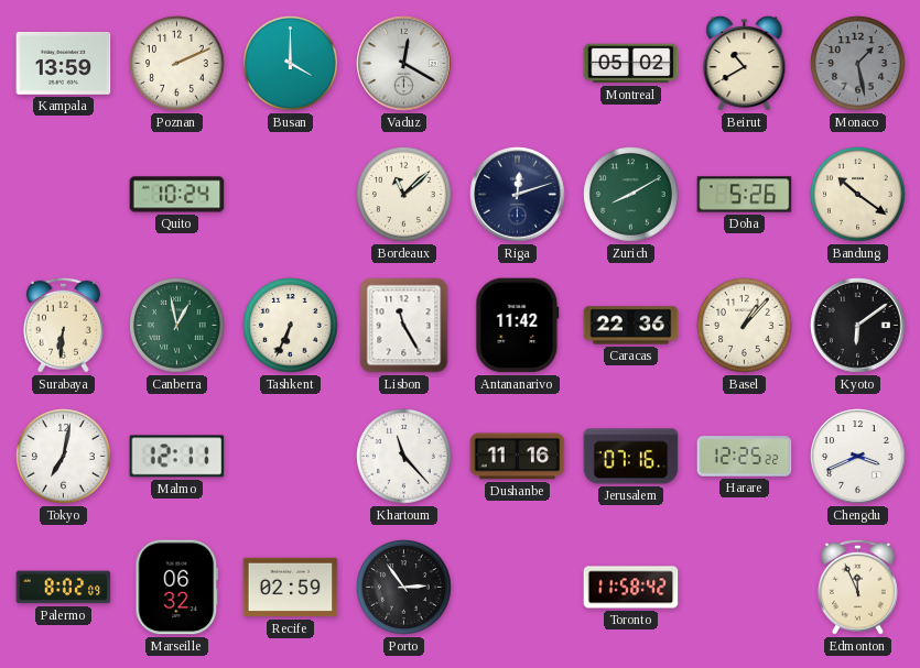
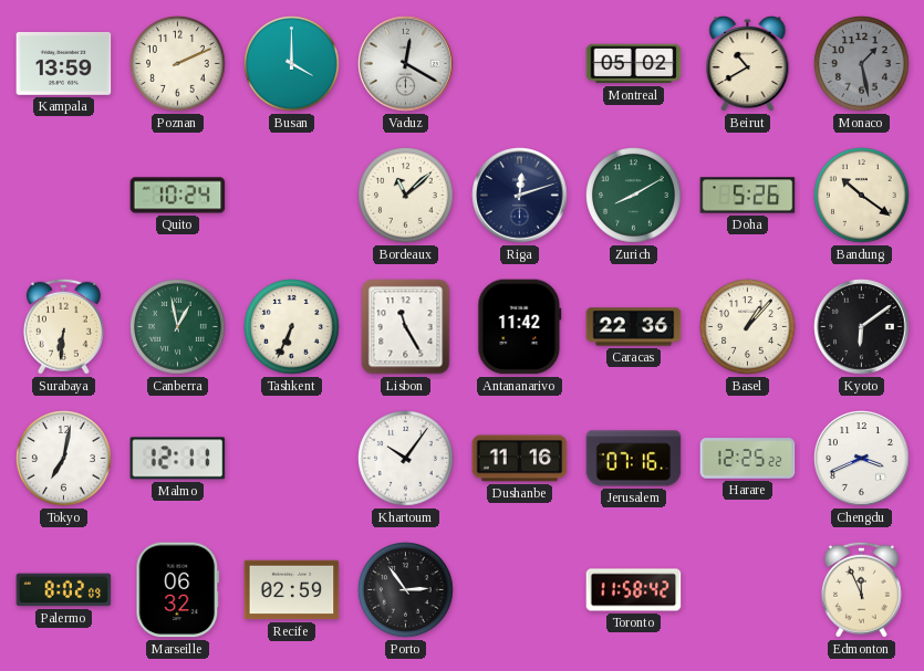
Khartoum: 11:23 -> 10:06
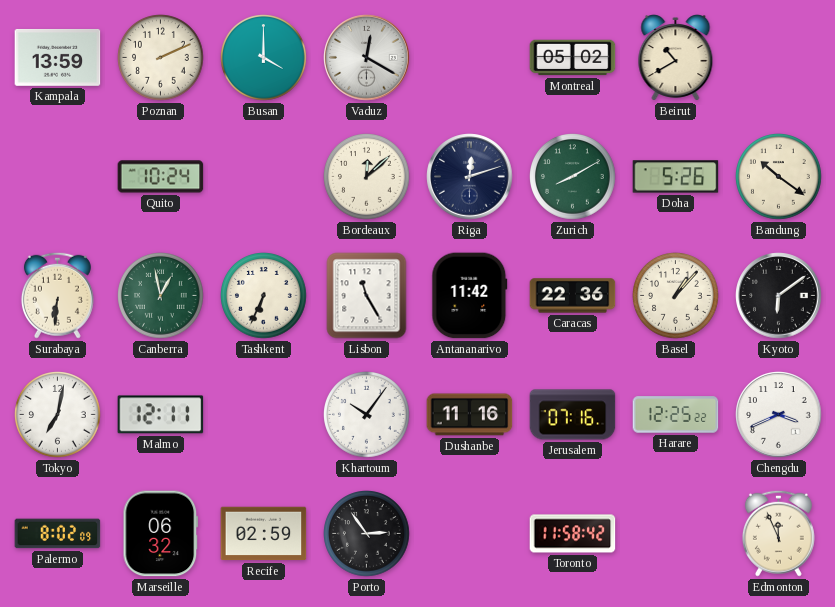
Monaco: 1:28 -> none
Bordeaux: 11:08 -> 12:08
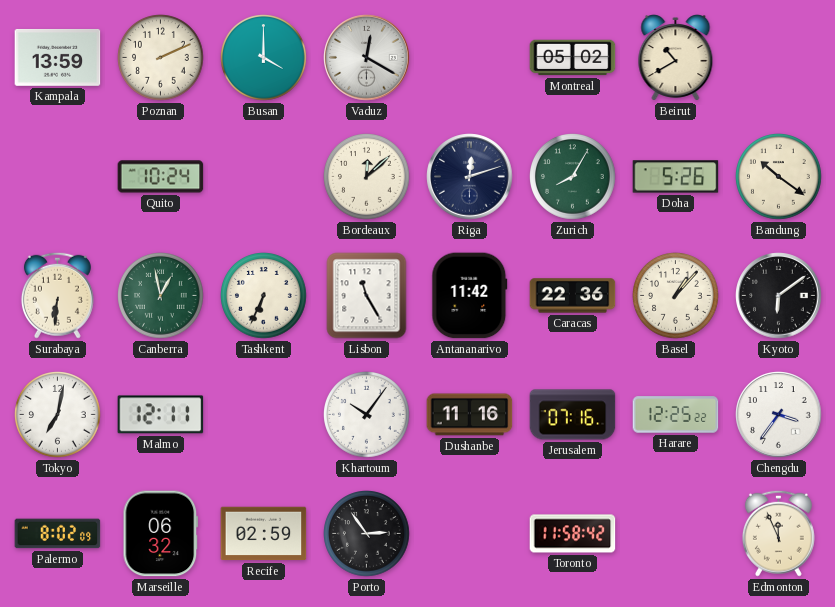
Zurich: 8:10 -> 8:05
Chengdu: 3:41 -> 3:36
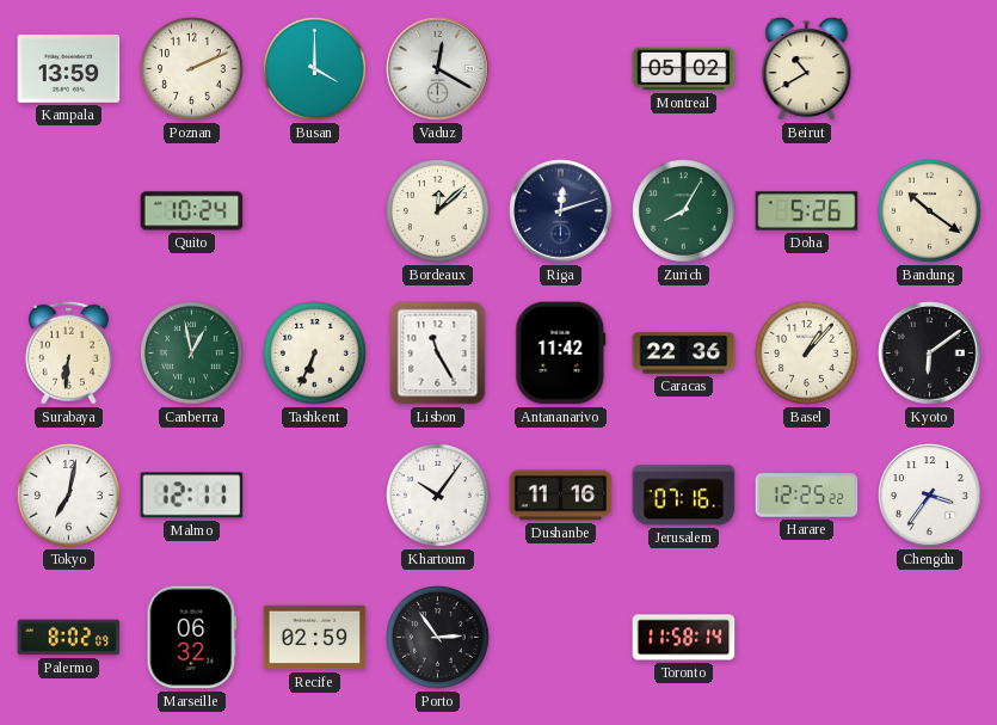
Toronto: 11:58:42 -> 11:58:14
Edmonton: 11:56 -> none
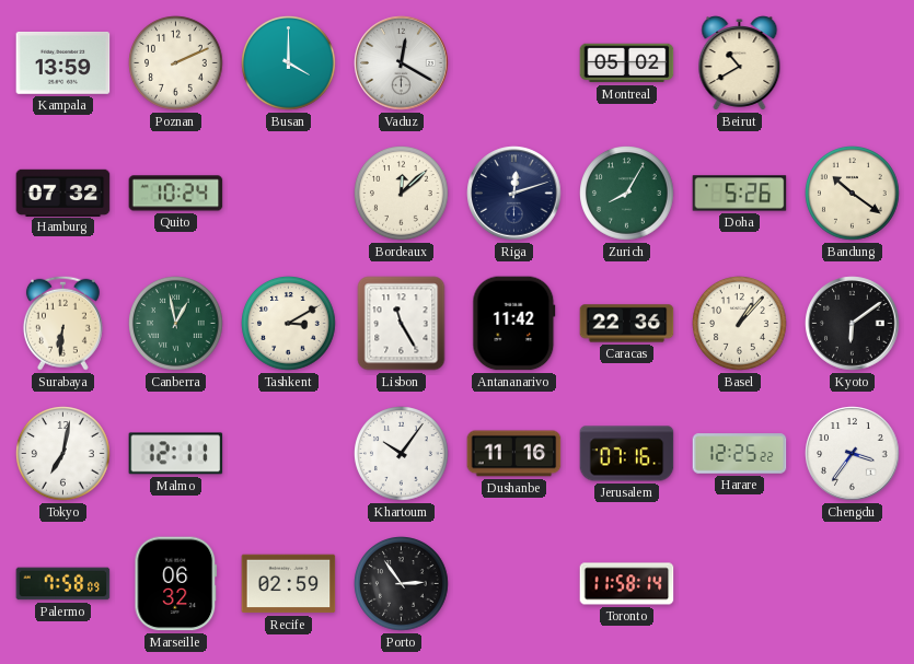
Hamburg: none -> 07:32
Tashkent: 6:34 -> 3:10
Palermo: 8:02 -> 7:58
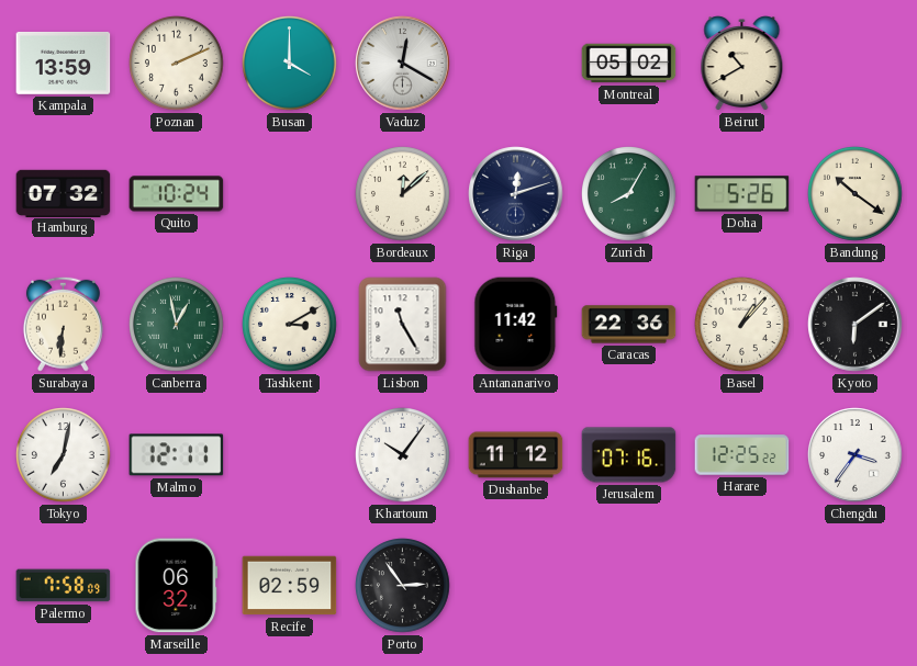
Dushanbe: 11:16 -> 11:12
Toronto: 11:58 -> none
